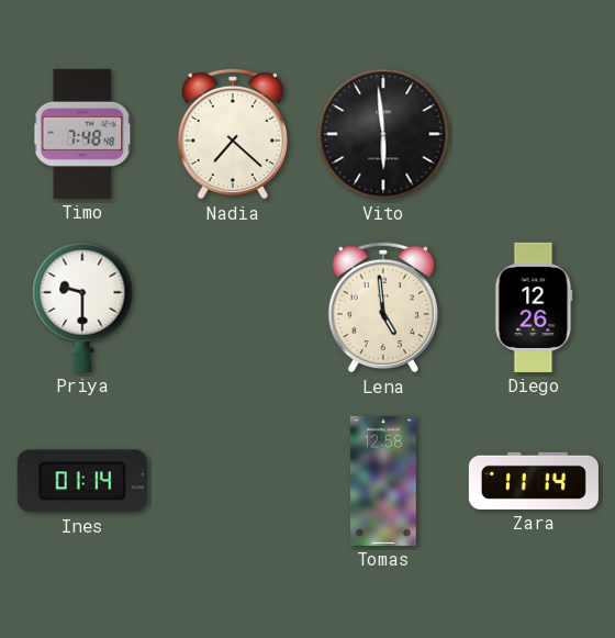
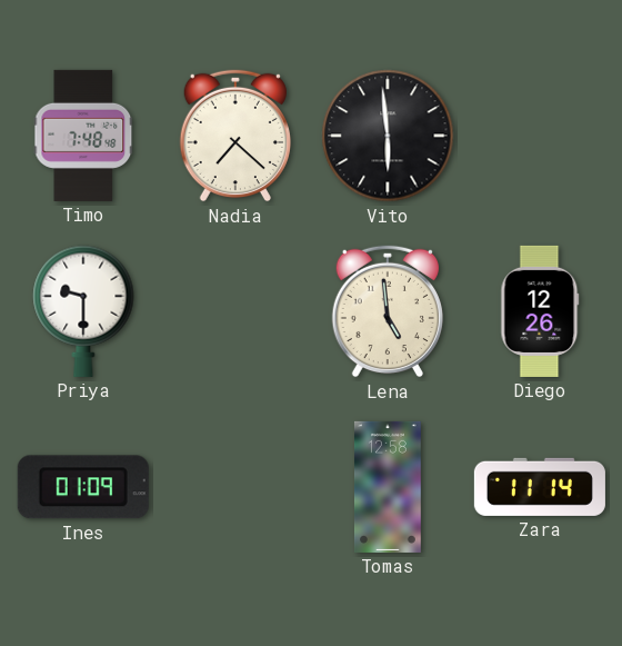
Ines: 01:14 -> 01:09
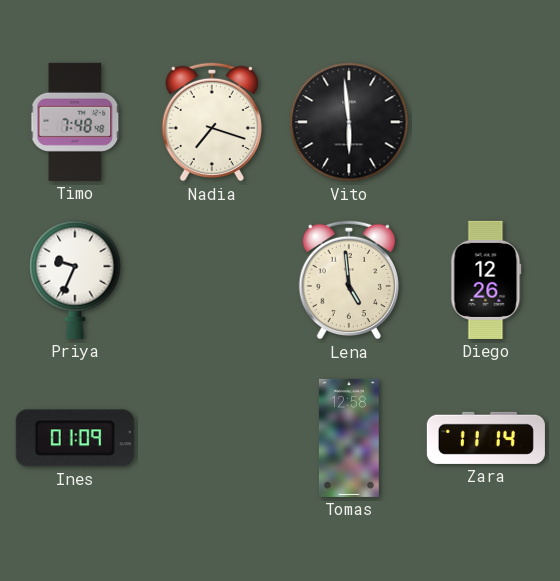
Nadia: 7:22 -> 7:18
Priya: 9:30 -> 9:34
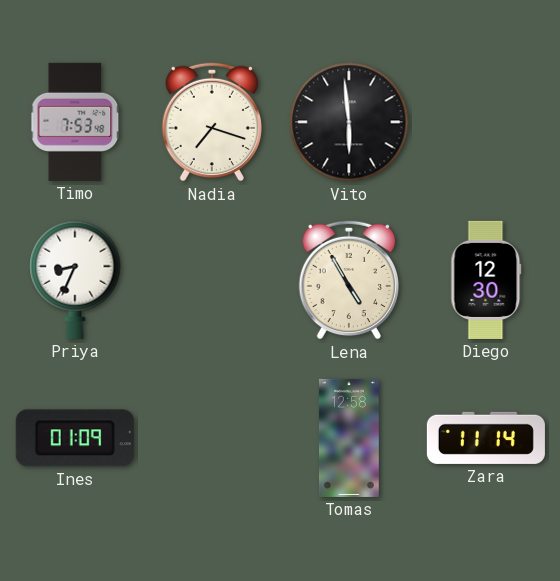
Timo: 7:48 -> 7:53
Priya: 9:34 -> 8:34
Lena: 4:59 -> 4:55
Diego: 12:26 -> 12:30
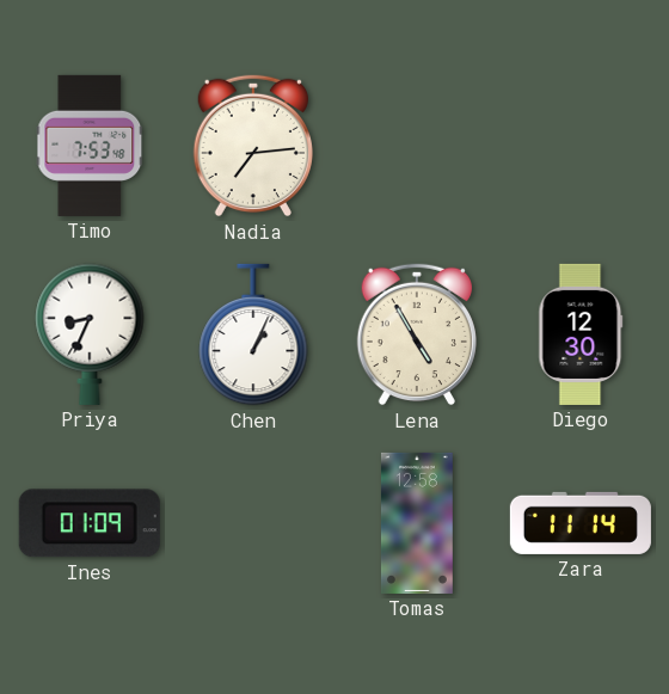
Nadia: 7:18 -> 7:14
Vito: 5:59 -> none
Chen: none -> 1:04
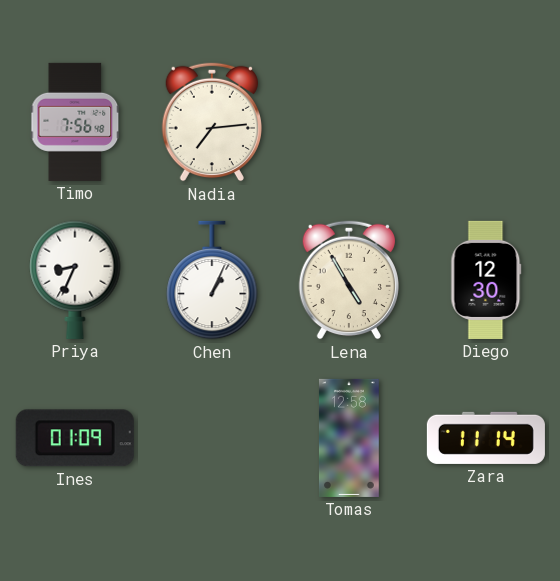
Timo: 7:53 -> 7:56
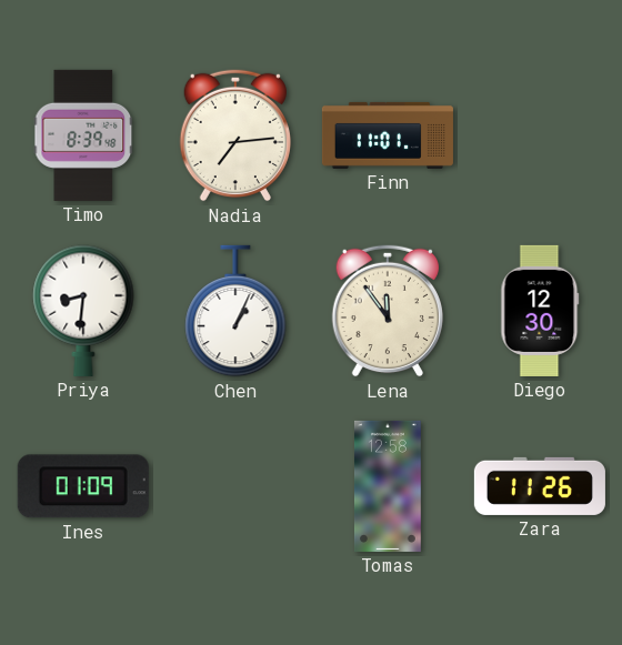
Timo: 7:56 -> 8:39
Finn: none -> 11:01
Priya: 8:34 -> 8:31
Lena: 4:55 -> 11:54
Zara: 11:14 -> 11:26
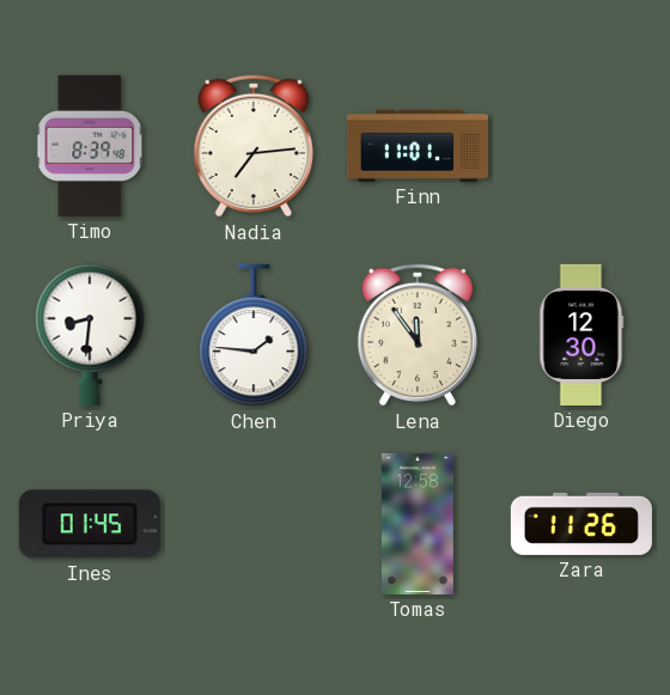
Chen: 1:04 -> 1:46
Ines: 01:09 -> 01:45
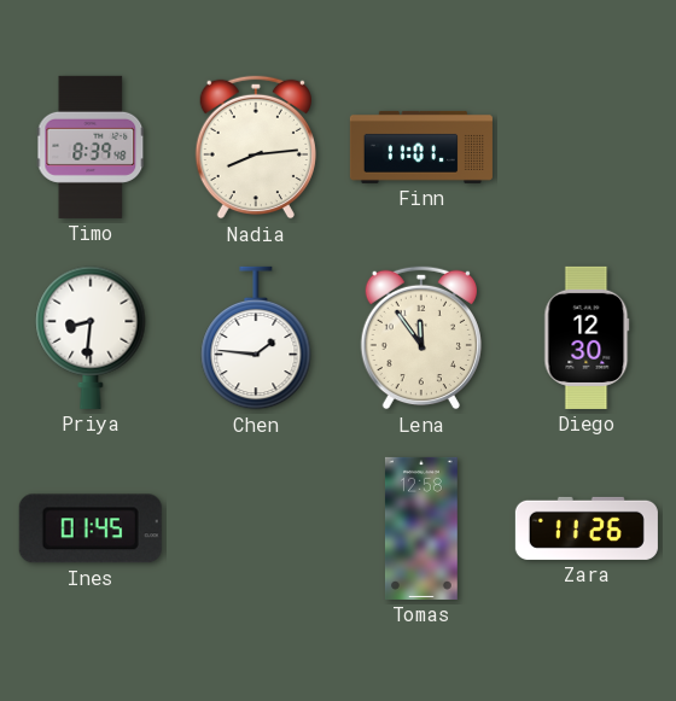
Nadia: 7:14 -> 8:14
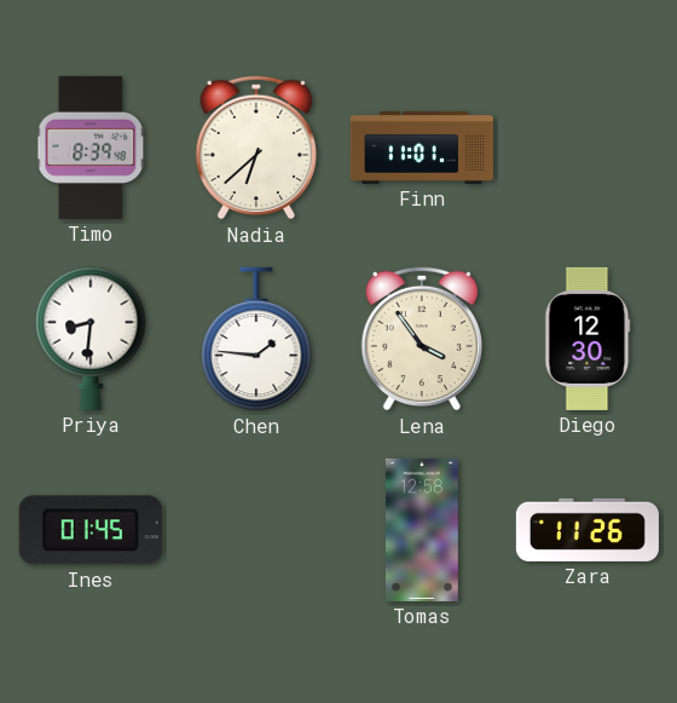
Nadia: 8:14 -> 6:38
Lena: 11:54 -> 3:54
